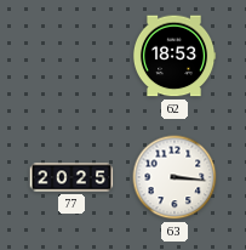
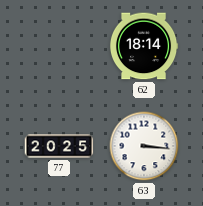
62: 18:53 -> 18:14
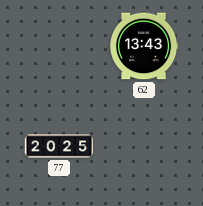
62: 18:14 -> 13:43
63: 3:16 -> none
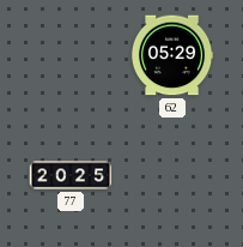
62: 13:43 -> 05:29
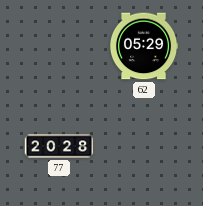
77: 20:25 -> 20:28
